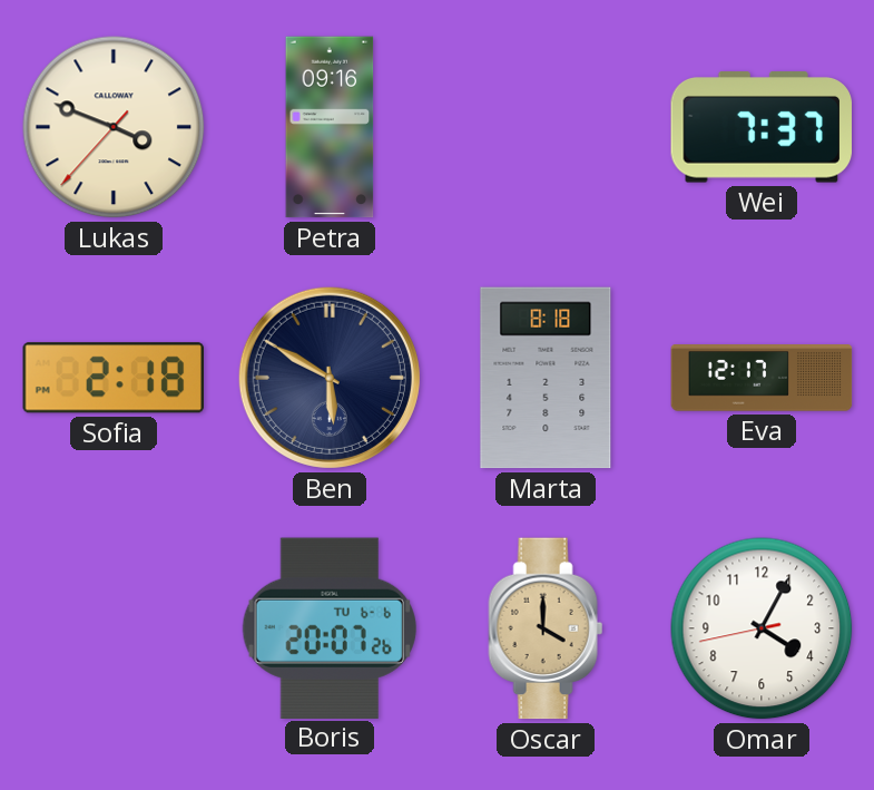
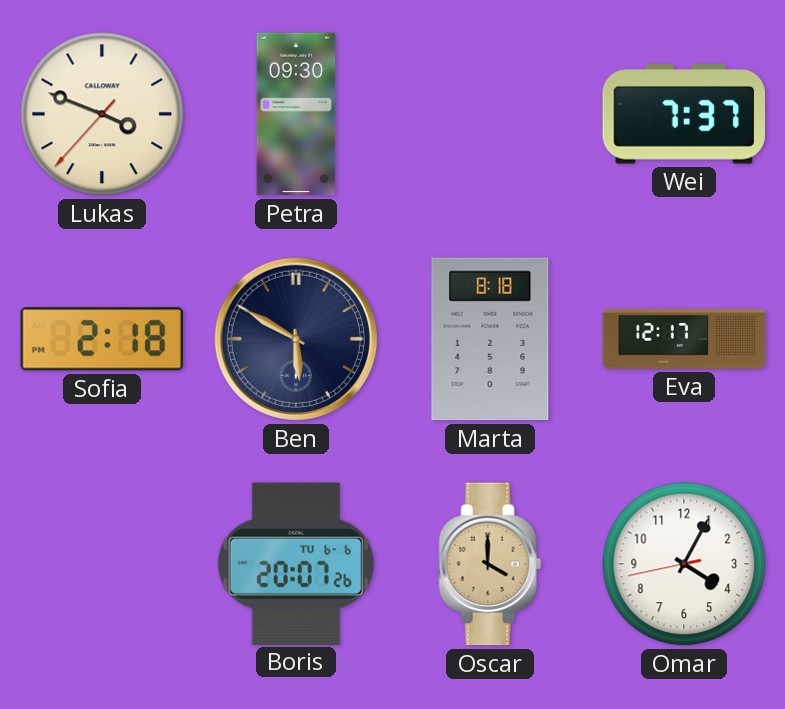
Petra: 09:16 -> 09:30
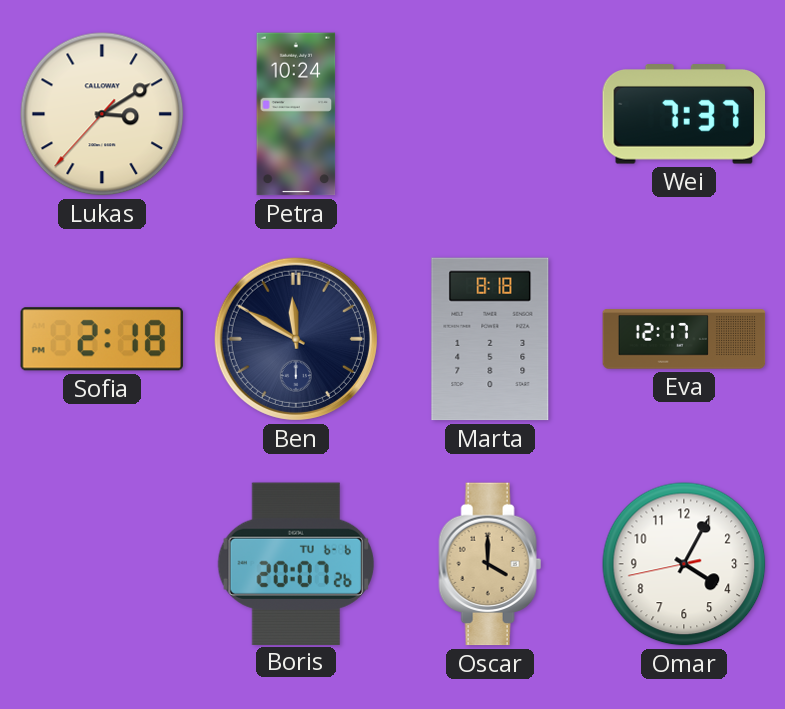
Lukas: 3:48 -> 3:09
Petra: 09:30 -> 10:24
Ben: 5:50 -> 11:50
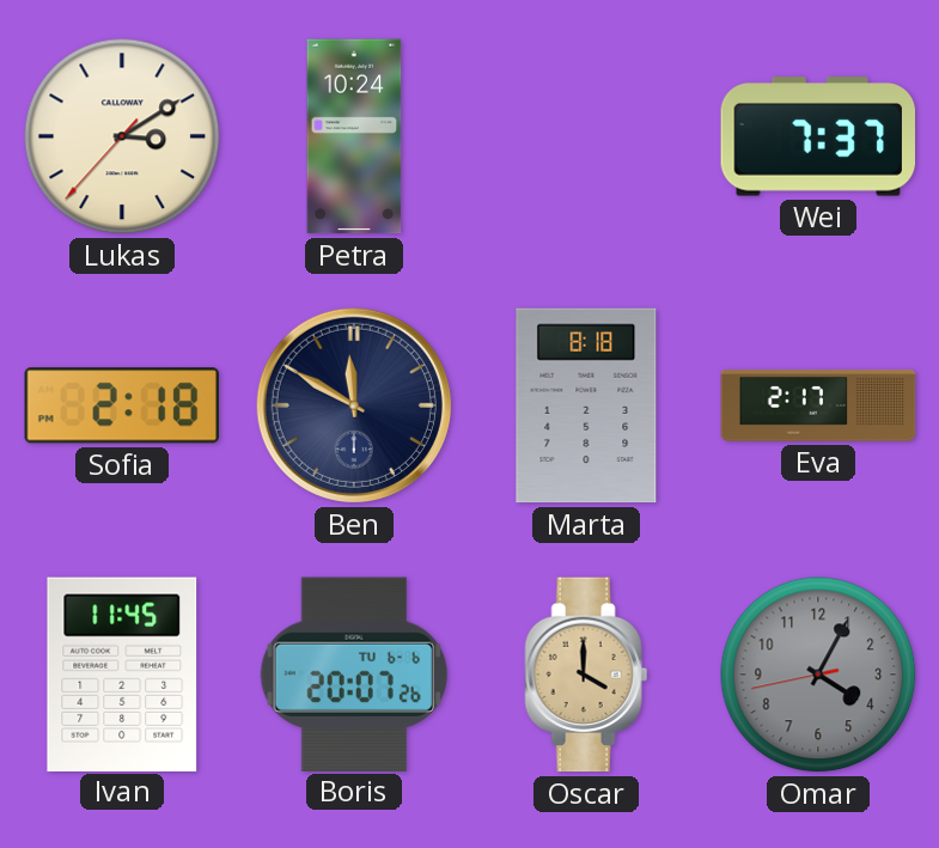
Eva: 12:17 -> 2:17
Ivan: none -> 11:45
Omar dial: white -> grey
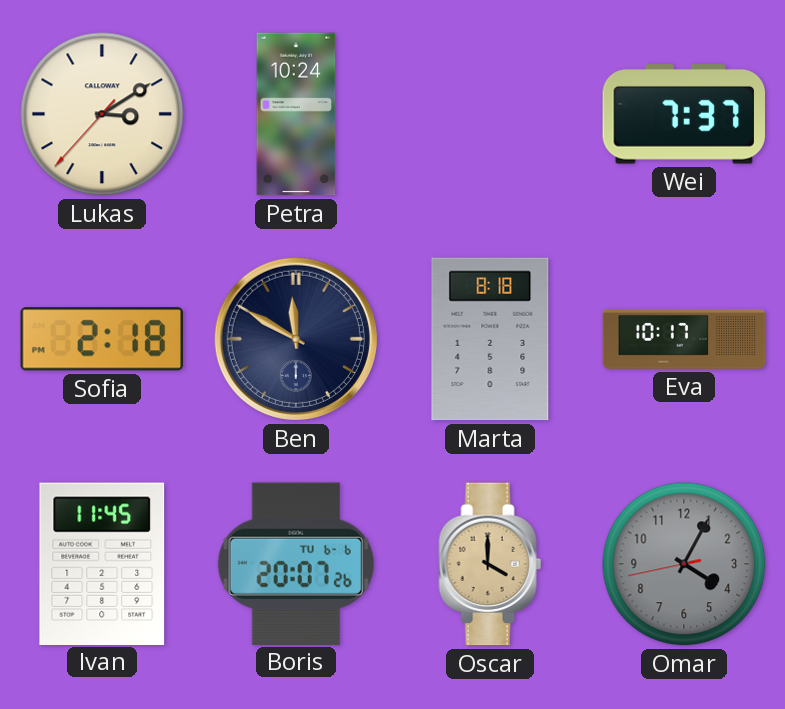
Eva: 2:17 -> 10:17
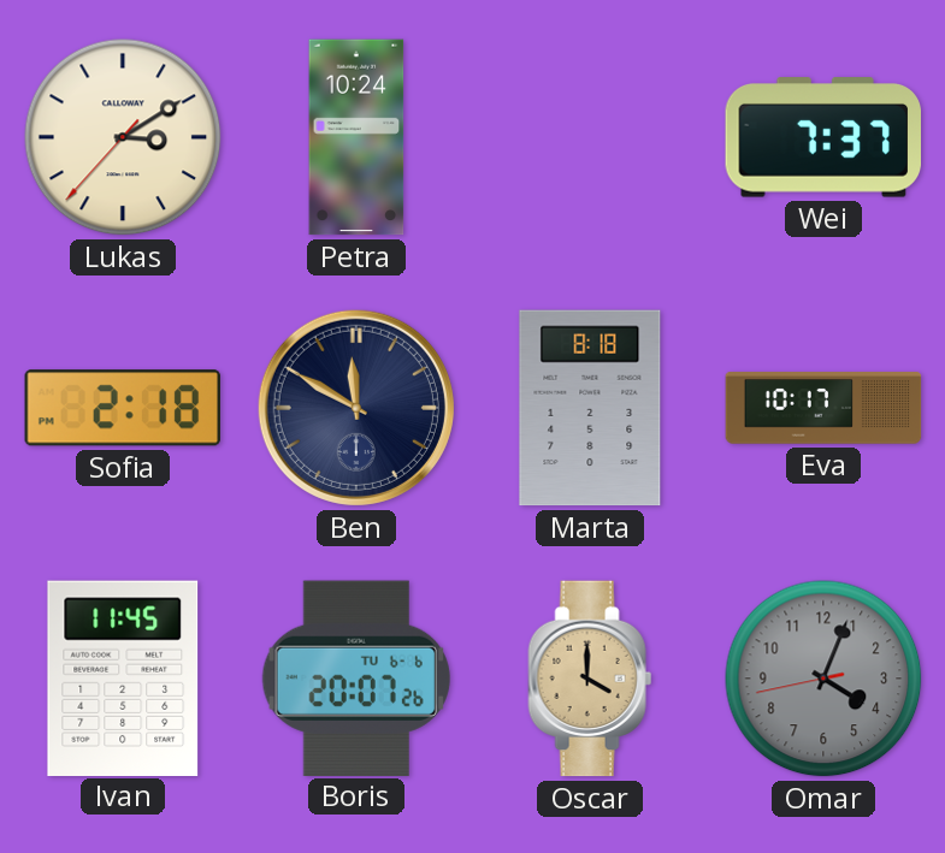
Omar: 4:04 -> 4:03
